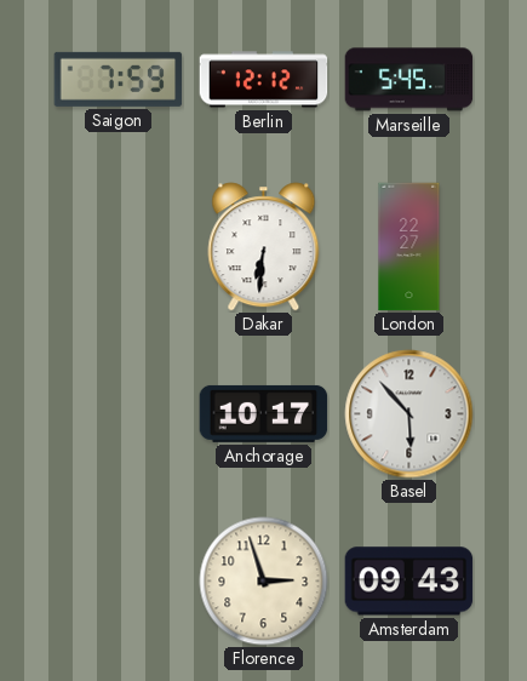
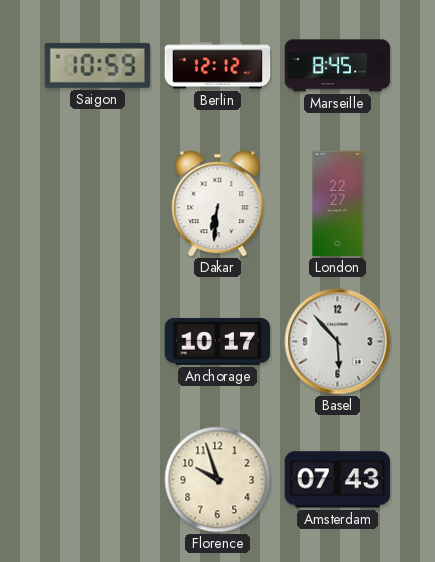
Saigon: 7:59 -> 10:59
Marseille: 5:45 -> 8:45
Florence: 2:57 -> 9:57
Amsterdam: 09:43 -> 07:43
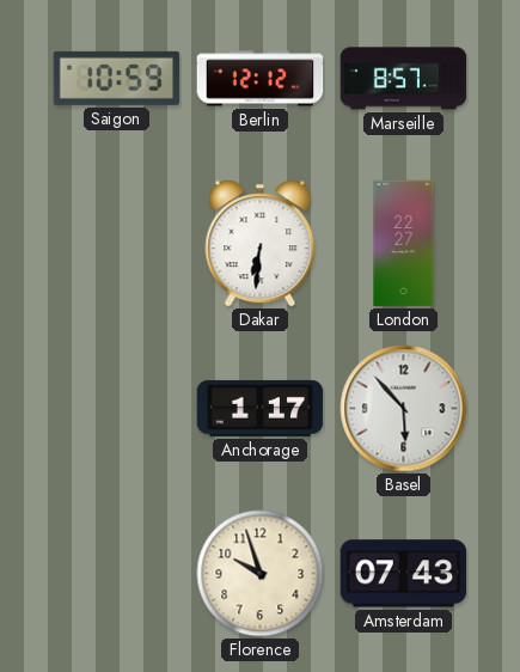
Marseille: 8:45 -> 8:57
Anchorage: 10:17 -> 1:17
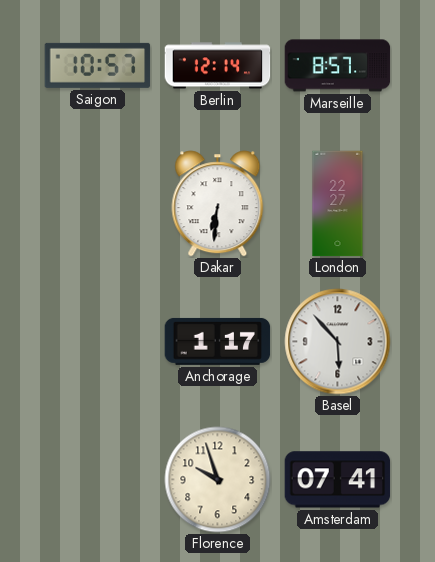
Saigon: 10:59 -> 10:57
Berlin: 12:12 -> 12:14
Amsterdam: 07:43 -> 07:41
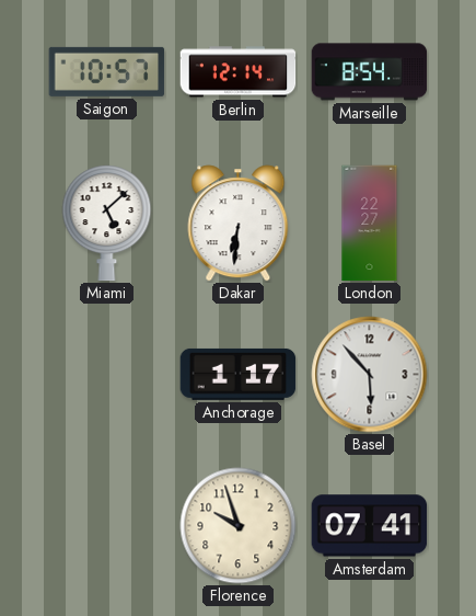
Marseille: 8:57 -> 8:54
Miami: none -> 5:08
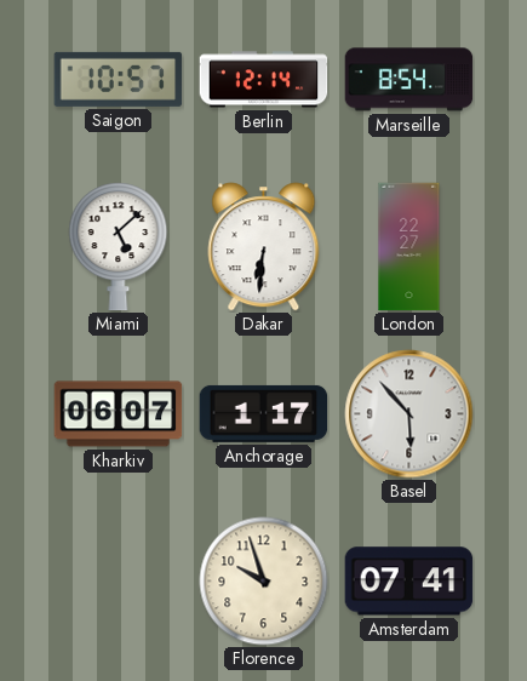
Kharkiv: none -> 06:07
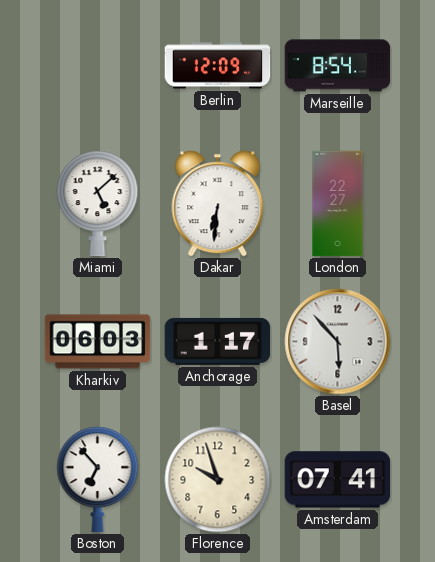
Saigon: 10:57 -> none
Berlin: 12:14 -> 12:09
Kharkiv: 06:07 -> 06:03
Boston: none -> 6:53
